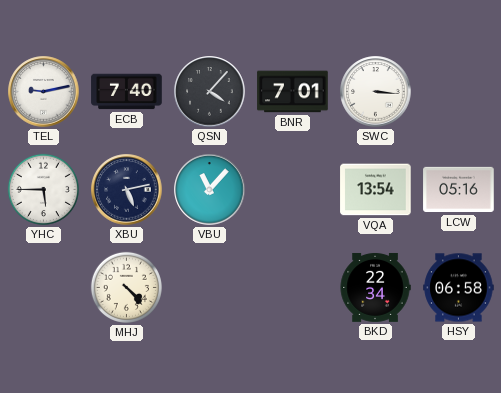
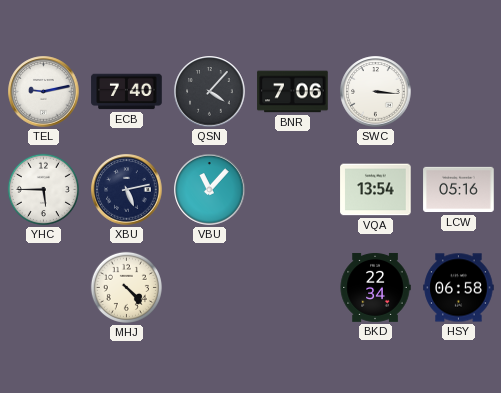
BNR: 7:01 -> 7:06
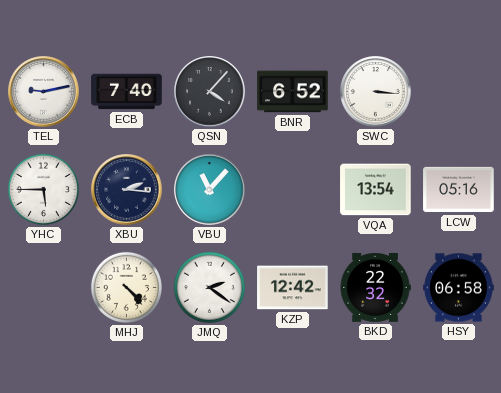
BNR: 7:06 -> 6:52
XBU: 5:13 -> 2:16
JMQ: none -> 2:21
KZP: none -> 12:42
BKD: 22:34 -> 22:32
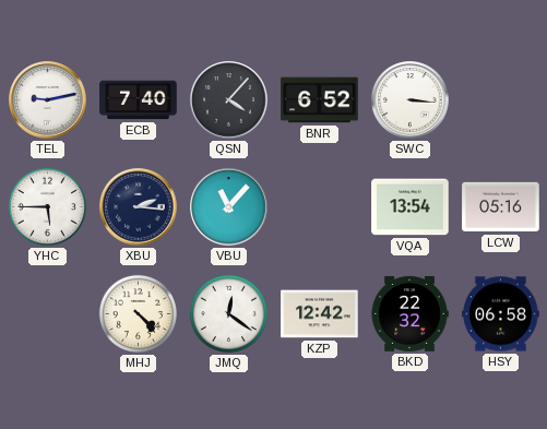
JMQ: 2:21 -> 12:21
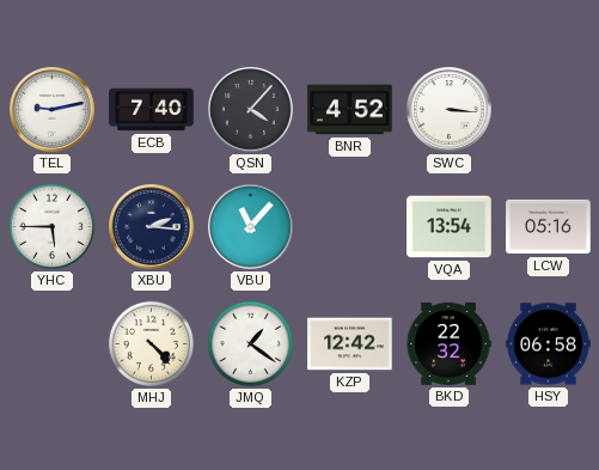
BNR: 6:52 -> 4:52
JMQ: 12:21 -> 1:21
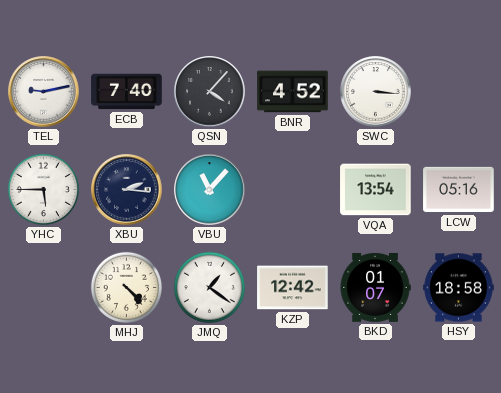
BKD: 22:32 -> 01:07
HSY: 06:58 -> 18:58
